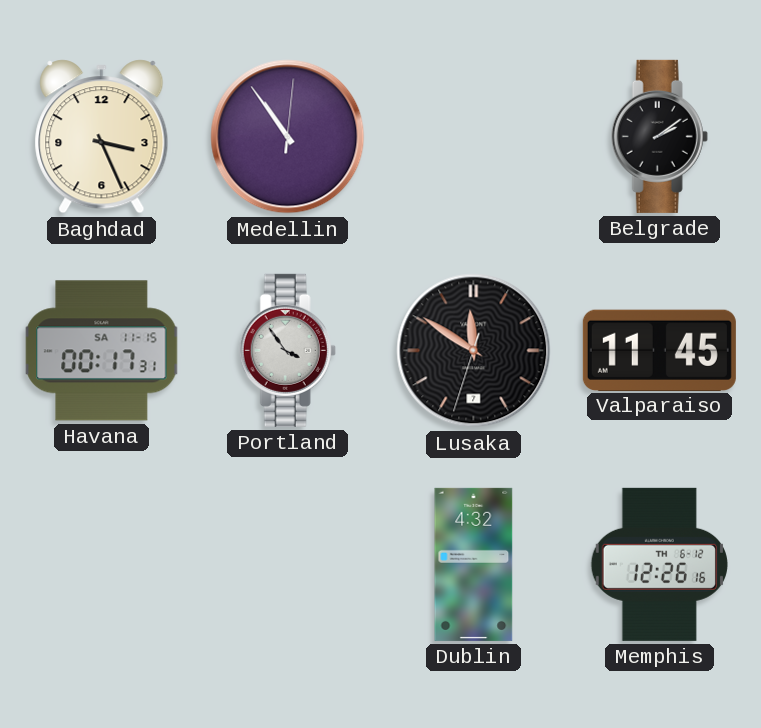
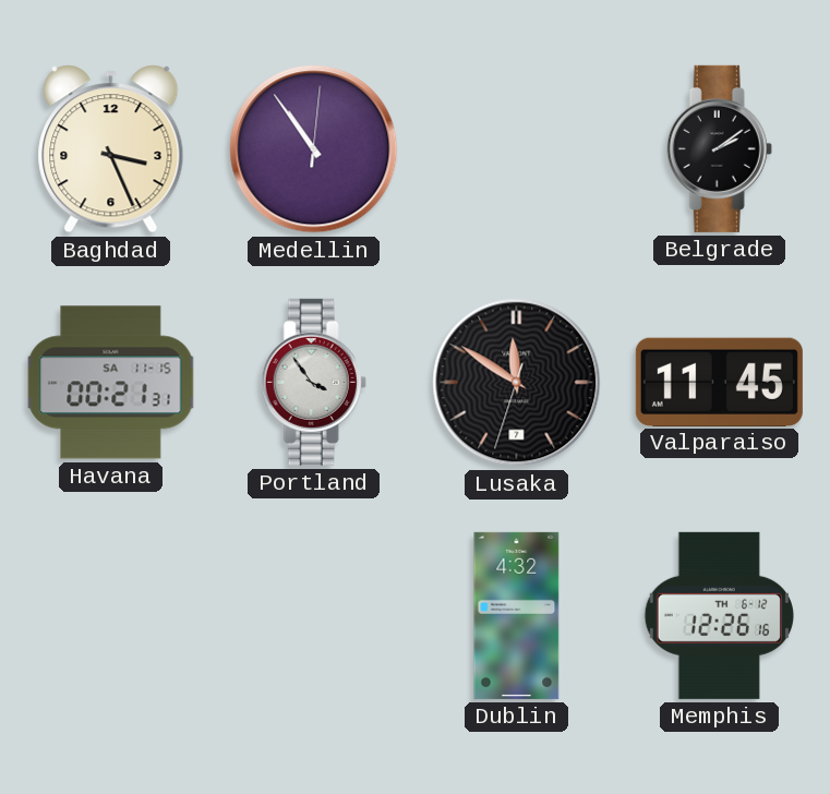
Havana: 00:17 -> 00:21
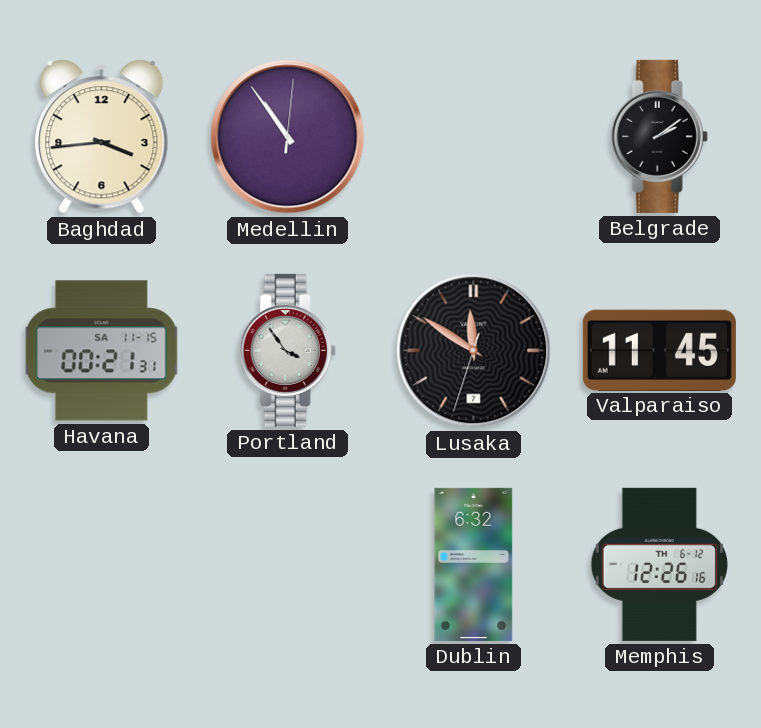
Baghdad: 3:26 -> 3:44
Dublin: 4:32 -> 6:32
